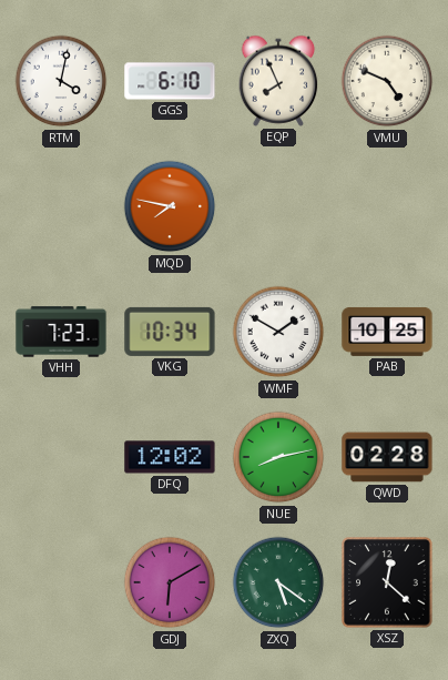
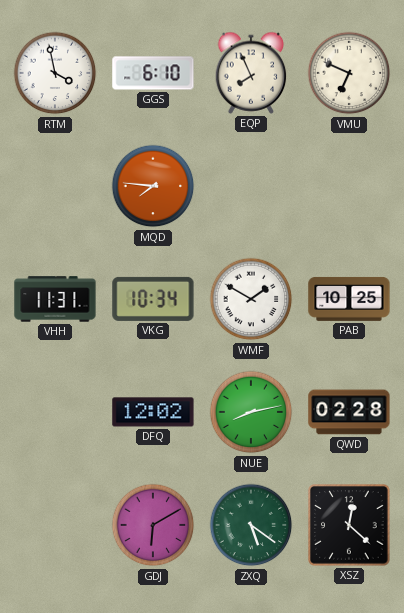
RTM: 4:02 -> 3:58
VMU: 4:49 -> 6:49
MQD: 7:47 -> 7:46
VHH: 7:23 -> 11:31
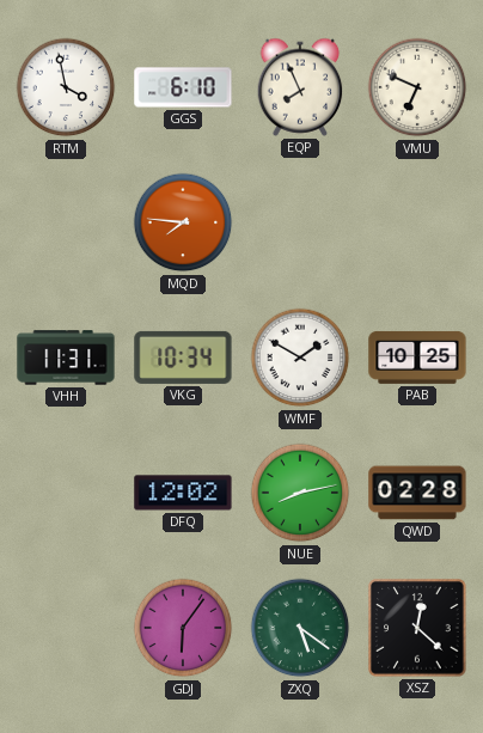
GDJ: 6:10 -> 6:06
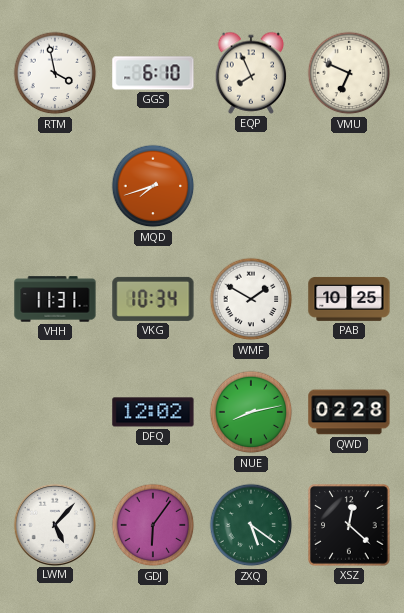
MQD: 7:46 -> 7:42
LWM: none -> 5:07
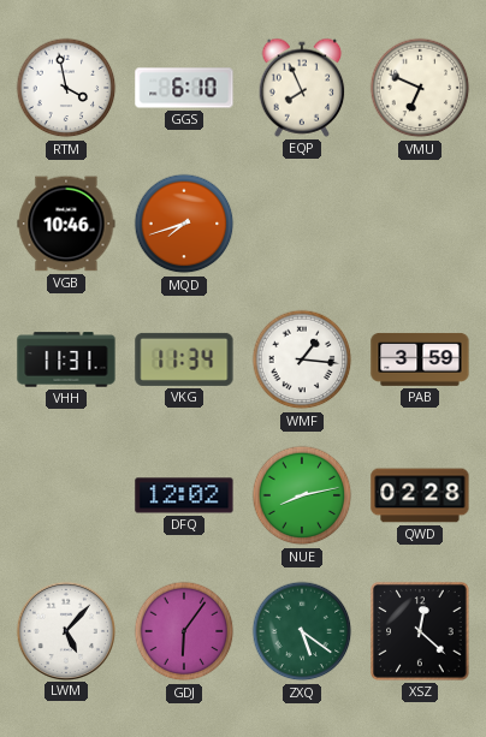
VGB: none -> 10:46
VKG: 10:34 -> 11:34
WMF: 1:50 -> 1:16
PAB: 10:25 -> 3:59
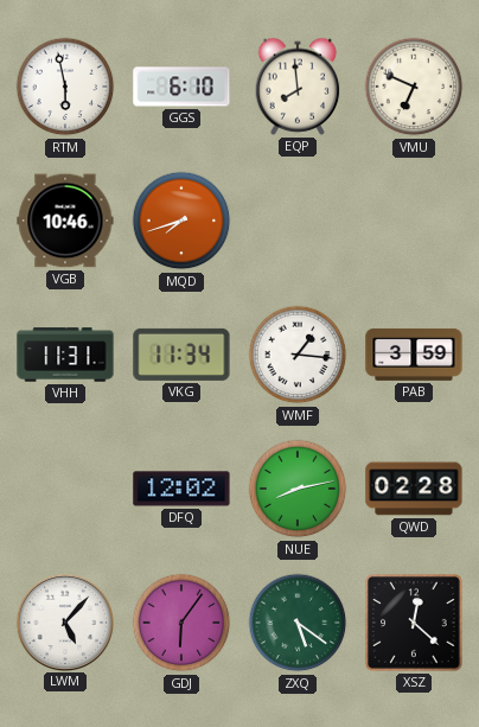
RTM: 3:58 -> 5:58
EQP: 7:56 -> 7:59
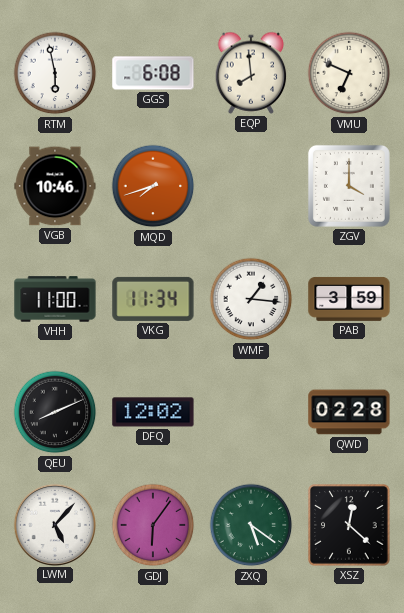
GGS: 6:10 -> 6:08
ZGV: none -> 4:00
VHH: 11:31 -> 11:00
QEU: none -> 8:11
NUE: 8:13 -> none
